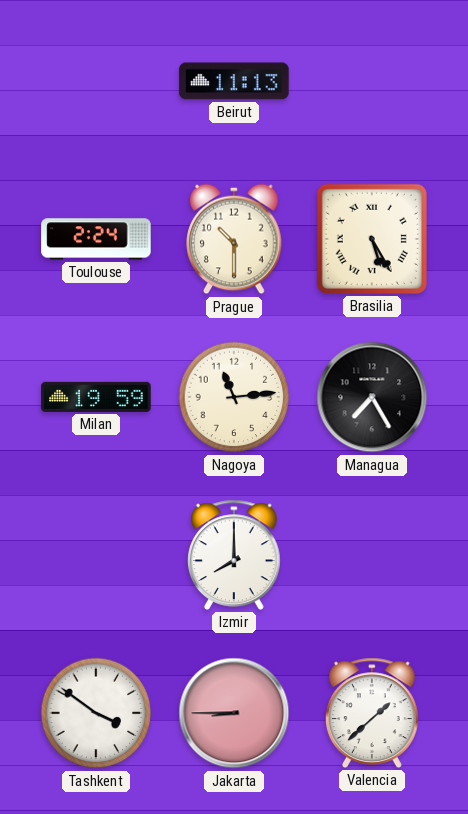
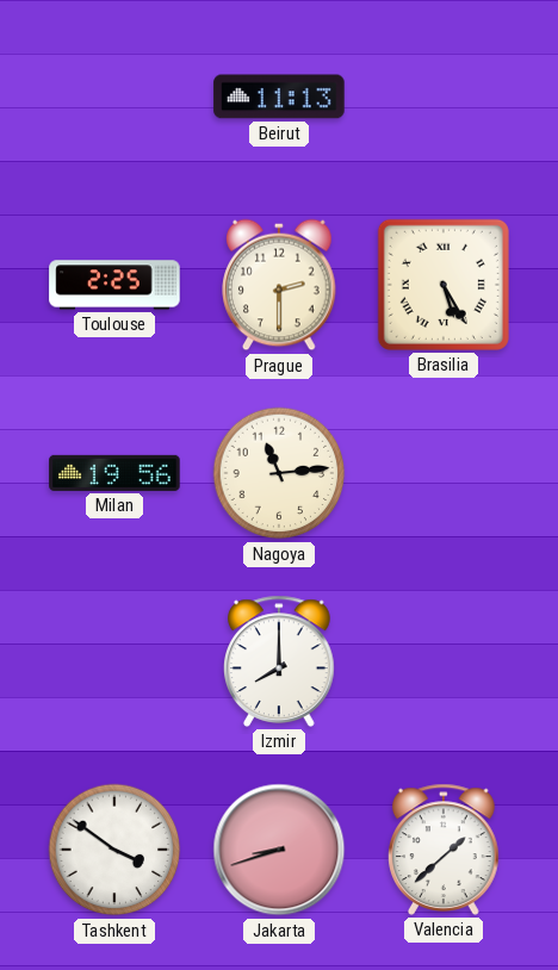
Toulouse: 2:24 -> 2:25
Prague: 10:30 -> 2:30
Milan: 19:59 -> 19:56
Managua: 7:25 -> none
Jakarta: 8:45 -> 8:42
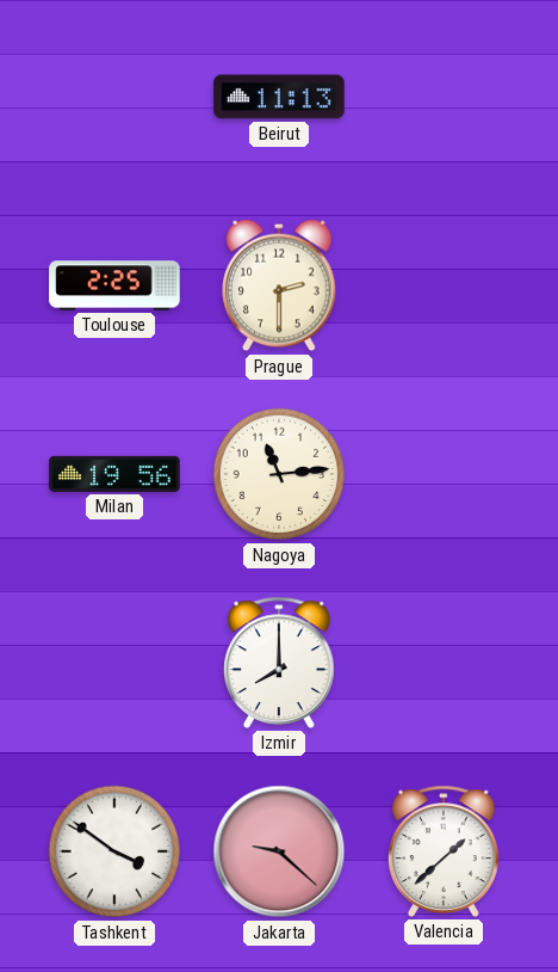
Brasilia: 5:25 -> none
Jakarta: 8:42 -> 9:22
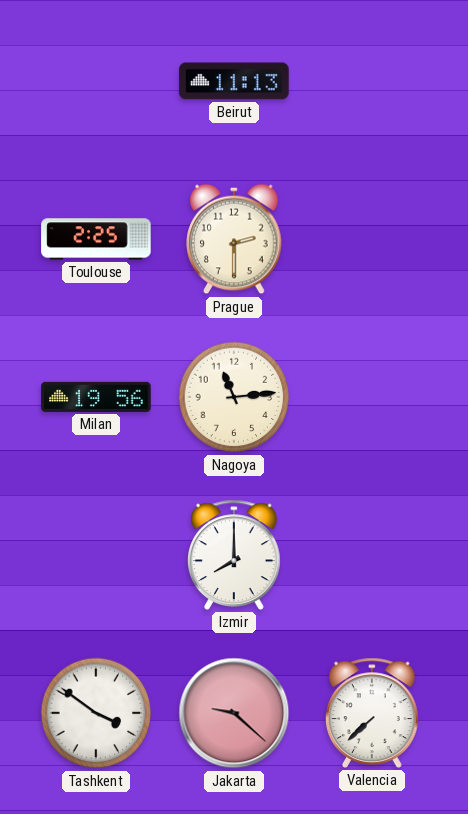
Valencia: 1:38 -> 7:38
